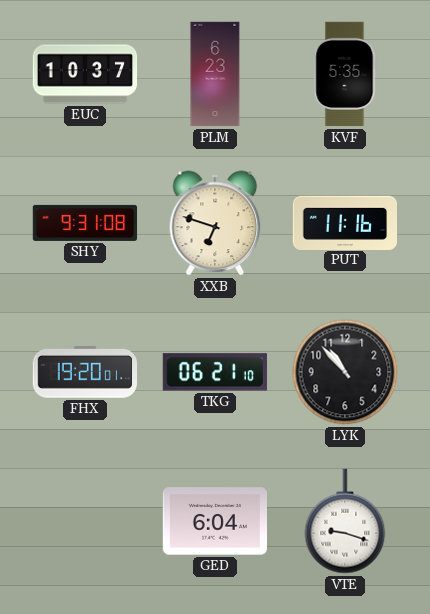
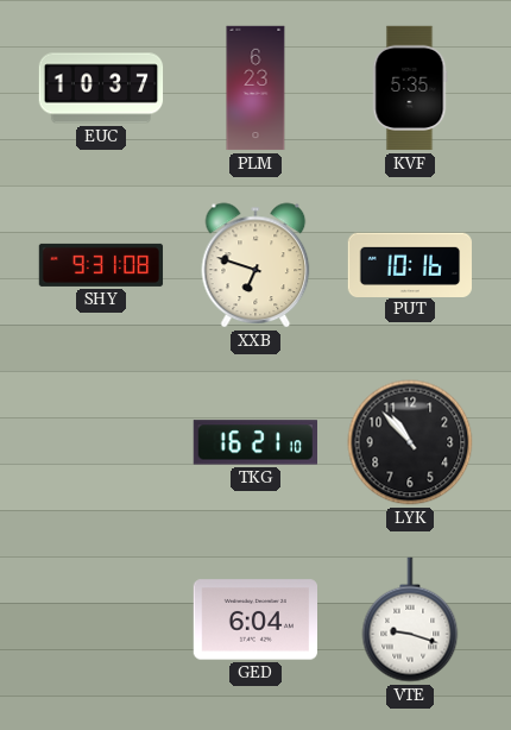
PUT: 11:16 -> 10:16
FHX: 19:20 -> none
TKG: 06:21 -> 16:21
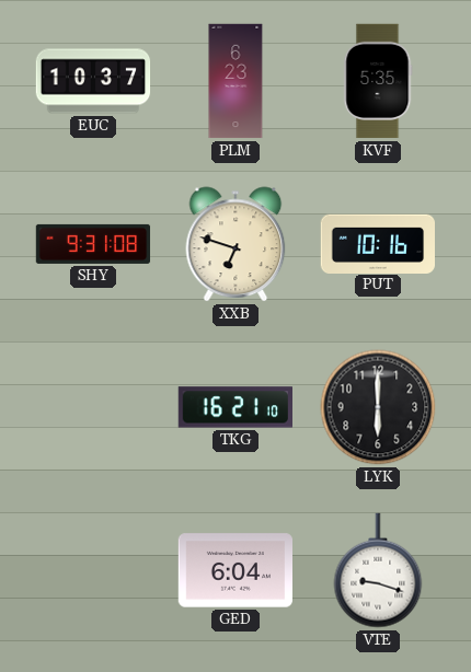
LYK: 10:53 -> 6:00
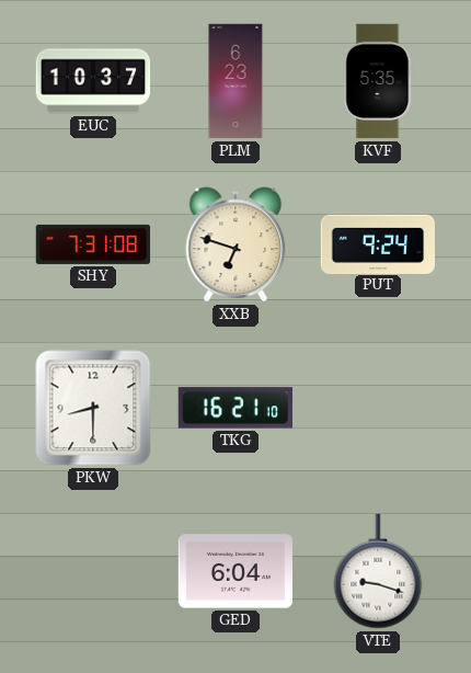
SHY: 9:31 -> 7:31
PUT: 10:16 -> 9:24
PKW: none -> 8:30
LYK: 6:00 -> none
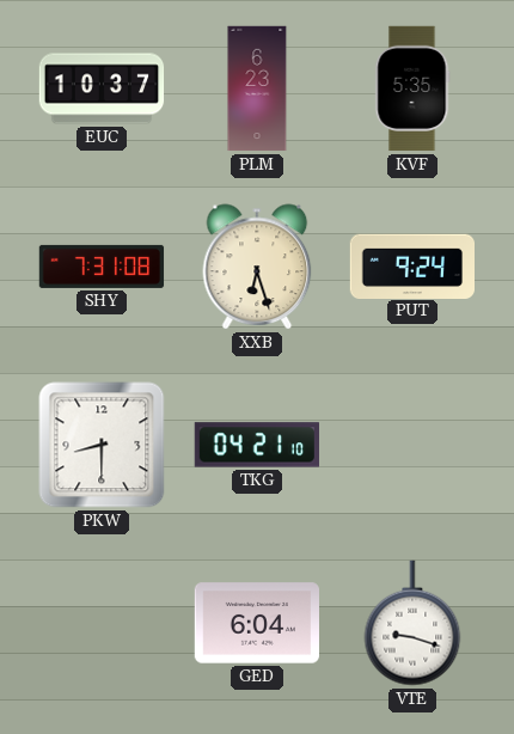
XXB: 6:48 -> 6:27
TKG: 16:21 -> 04:21
